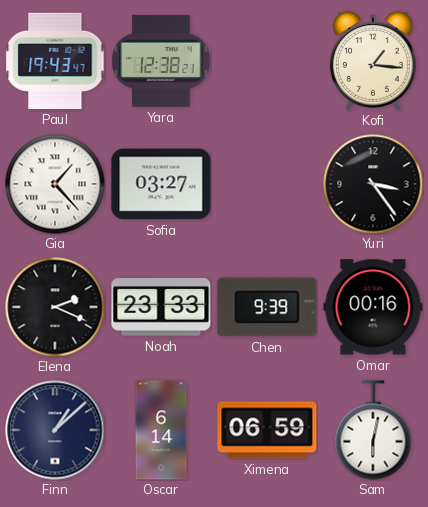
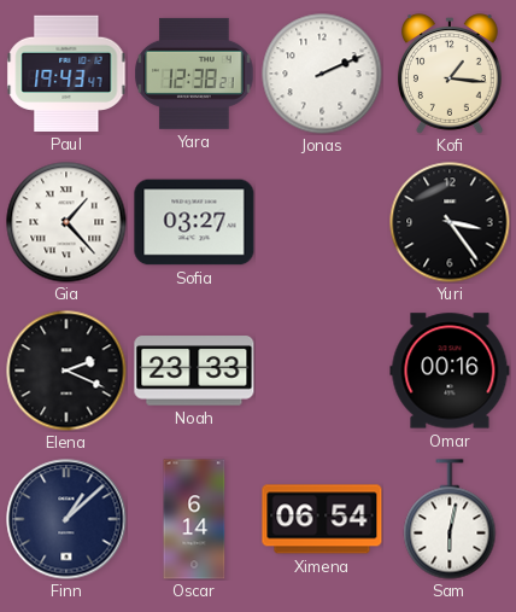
Jonas: none -> 2:11
Chen: 9:39 -> none
Ximena: 06:59 -> 06:54
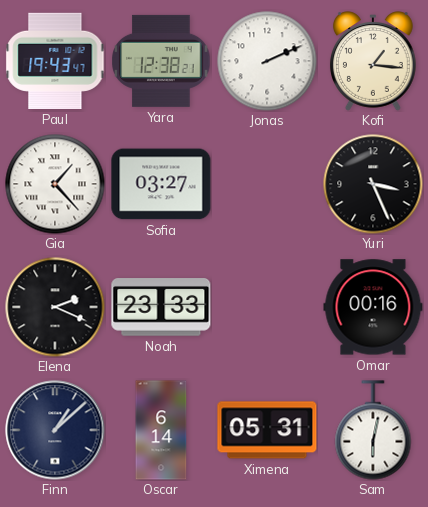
Yuri: 3:24 -> 3:26
Ximena: 06:54 -> 05:31
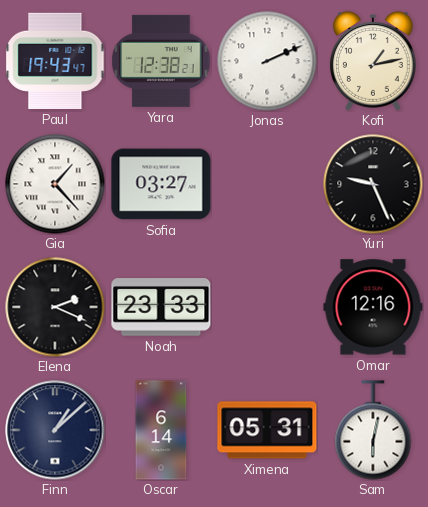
Kofi: 1:16 -> 1:13
Yuri: 3:26 -> 9:26
Omar: 00:16 -> 12:16
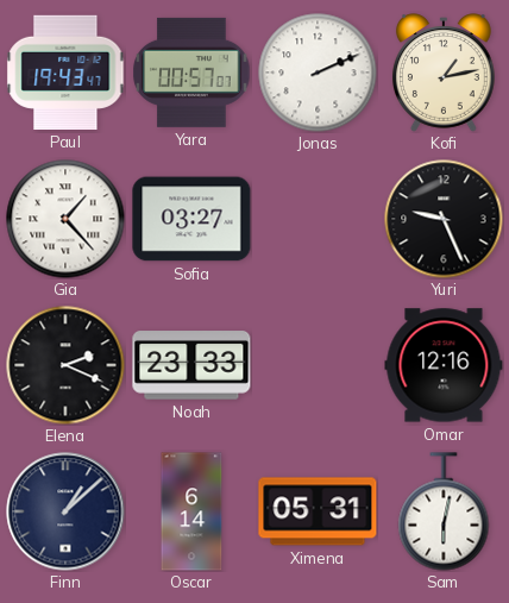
Yara: 12:38 -> 00:57
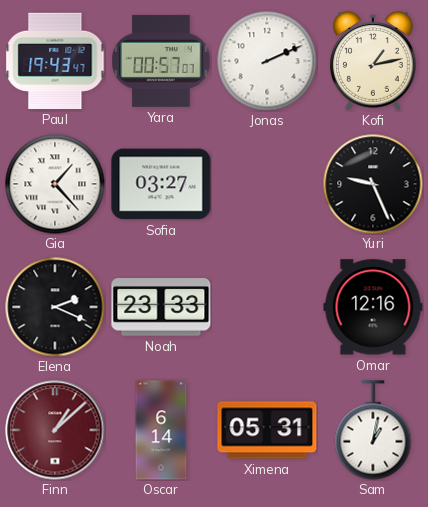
Finn dial: navy -> burgundy
Sam: 6:02 -> 1:02
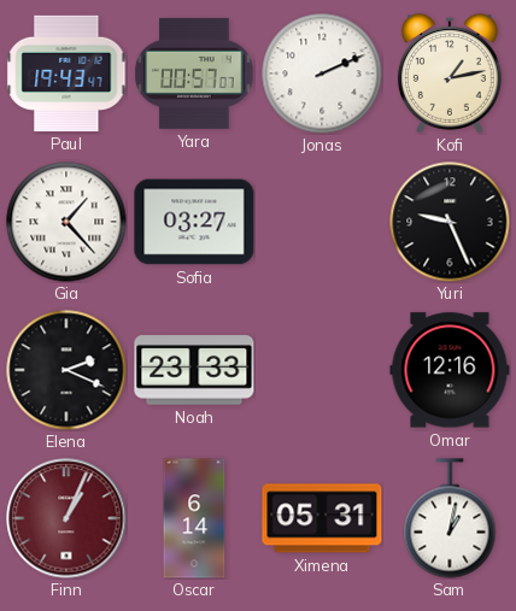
Finn: 1:08 -> 1:04
